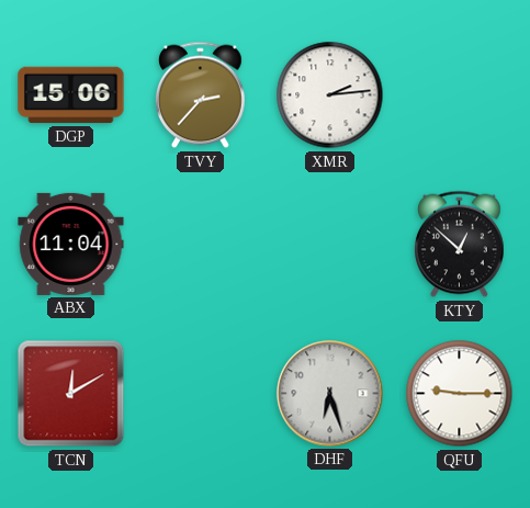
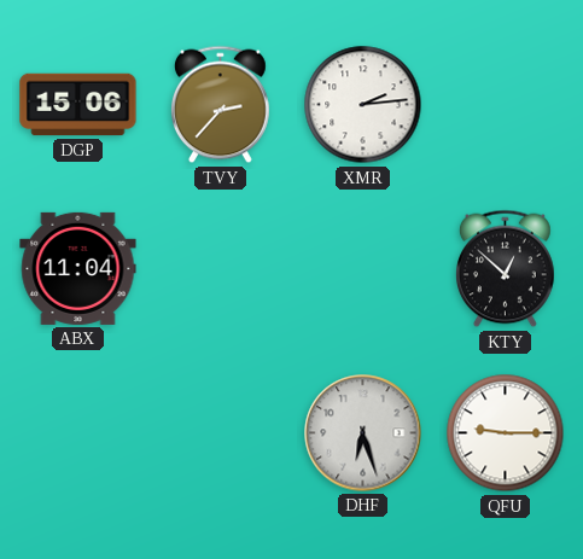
TCN: 12:10 -> none
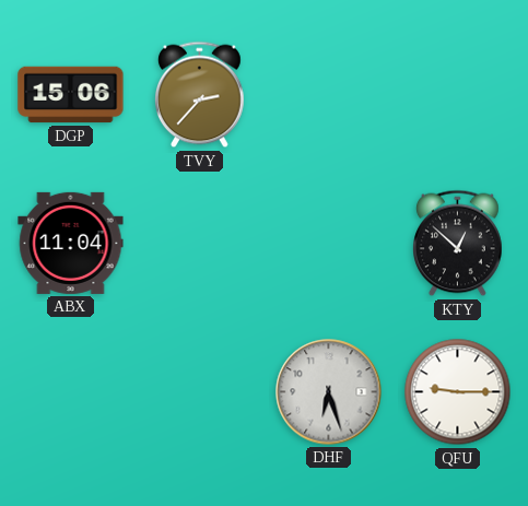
XMR: 2:14 -> none
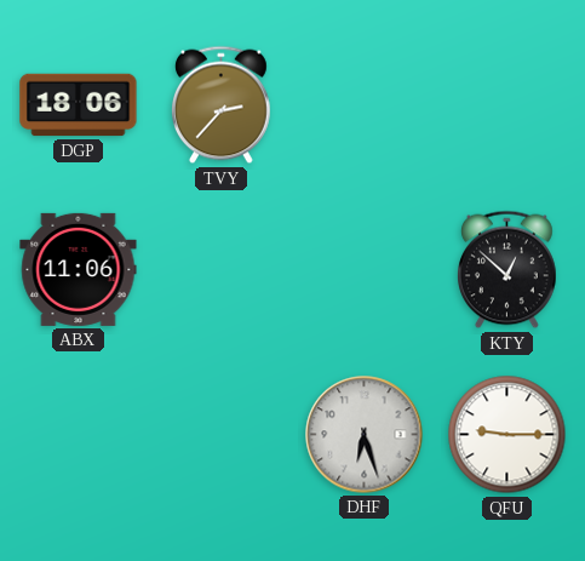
DGP: 15:06 -> 18:06
ABX: 11:04 -> 11:06
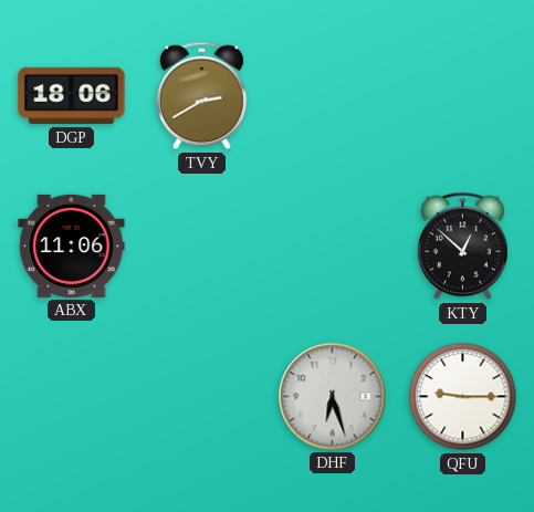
TVY: 2:37 -> 2:40
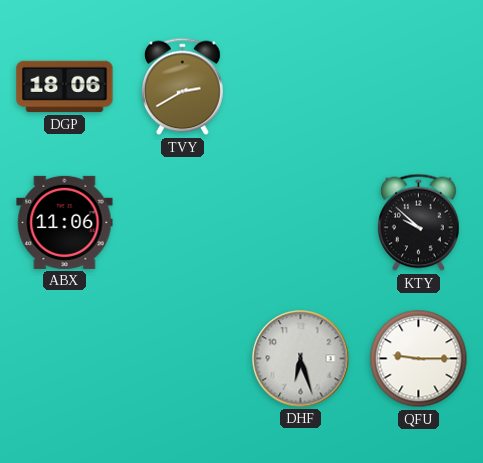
KTY: 12:52 -> 9:52
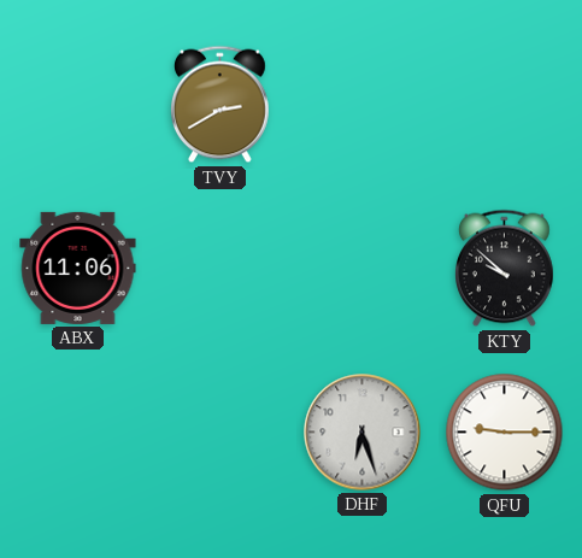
DGP: 18:06 -> none
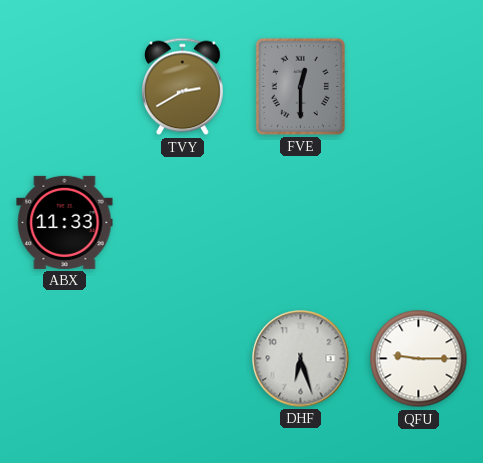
FVE: none -> 12:30
ABX: 11:06 -> 11:33
KTY: 9:52 -> none
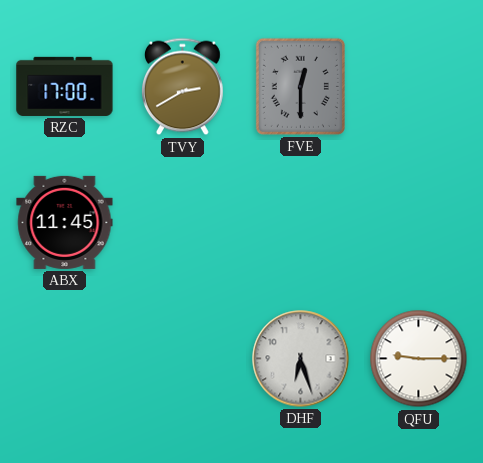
RZC: none -> 17:00
ABX: 11:33 -> 11:45
